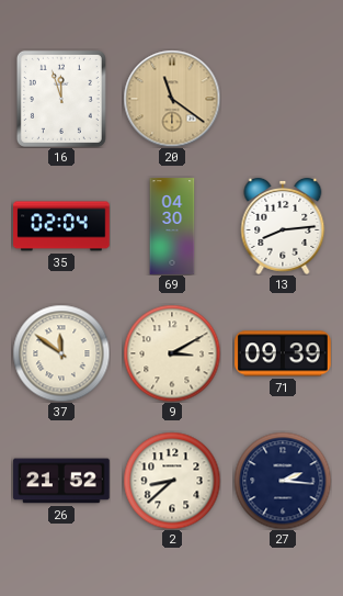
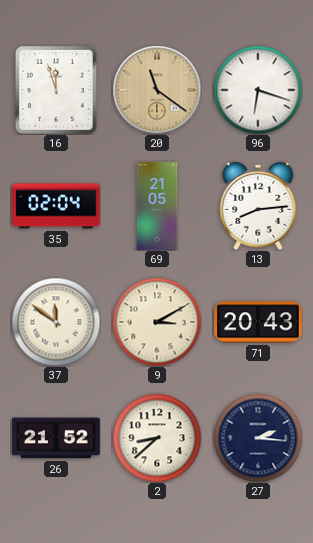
96: none -> 6:18
69: 04:30 -> 21:05
71: 09:39 -> 20:43
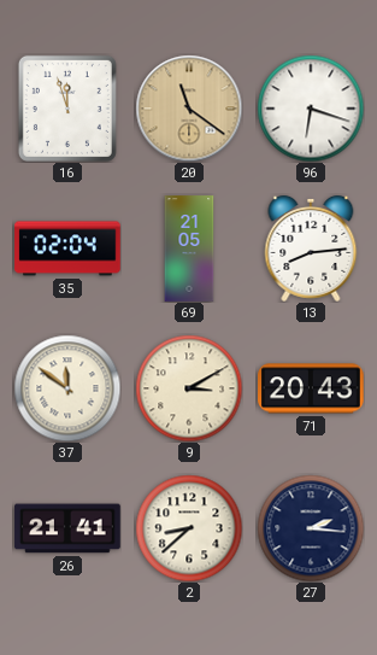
26: 21:52 -> 21:41
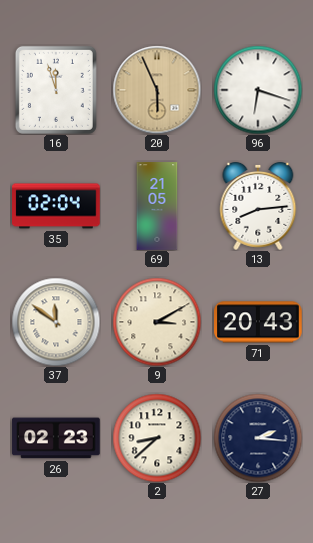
20: 11:21 -> 5:56
26: 21:41 -> 02:23
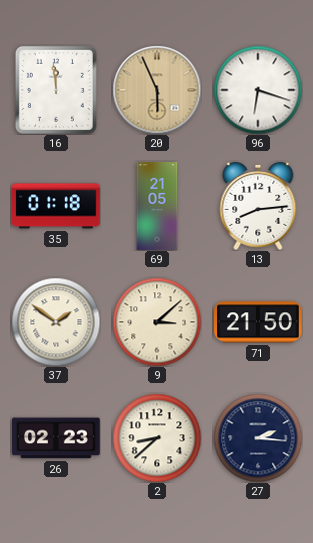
16: 11:57 -> 11:59
35: 02:04 -> 01:18
37: 11:51 -> 1:51
9: 3:10 -> 3:08
71: 20:43 -> 21:50
